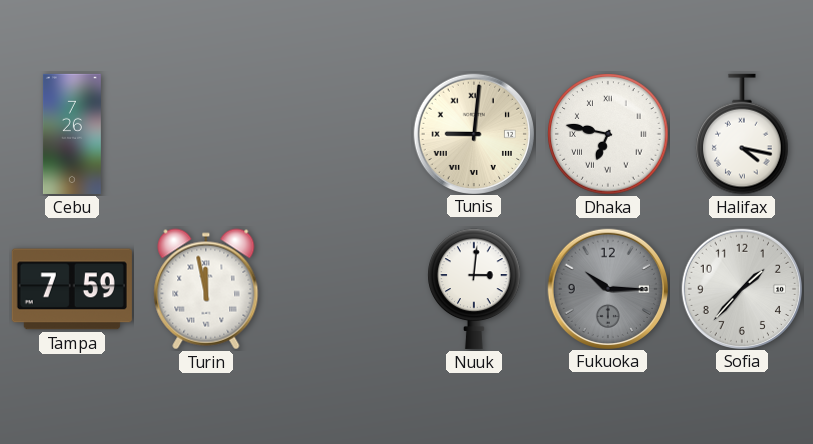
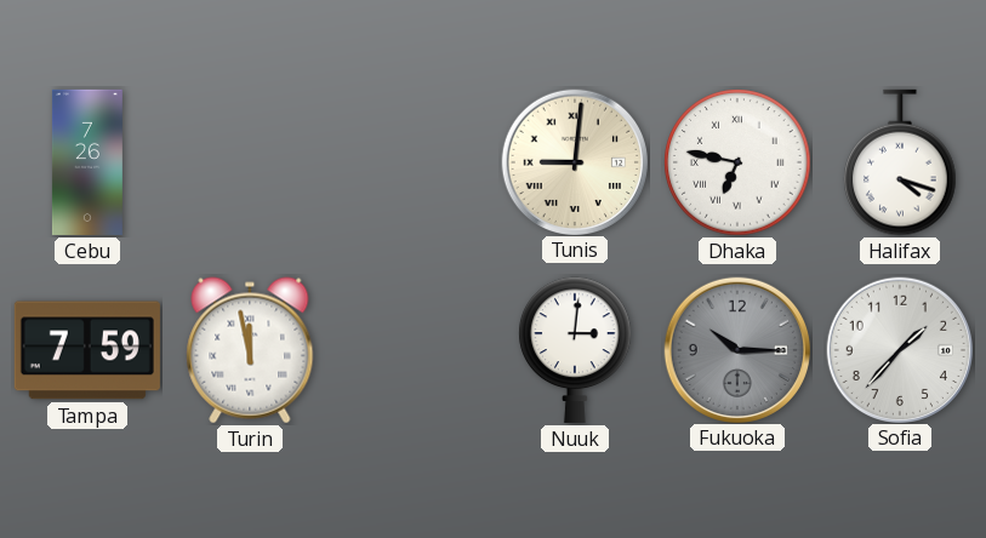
Halifax: 4:17 -> 4:18
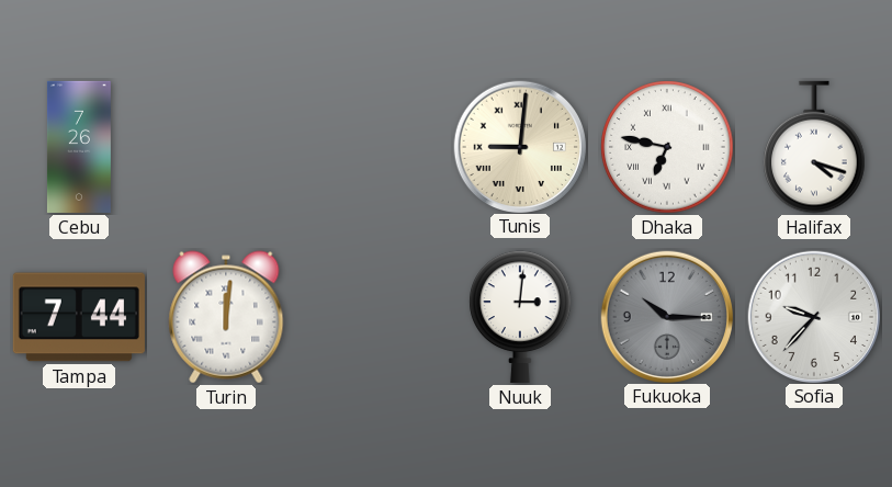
Tampa: 7:59 -> 7:44
Turin: 11:58 -> 12:01
Sofia: 1:37 -> 9:37
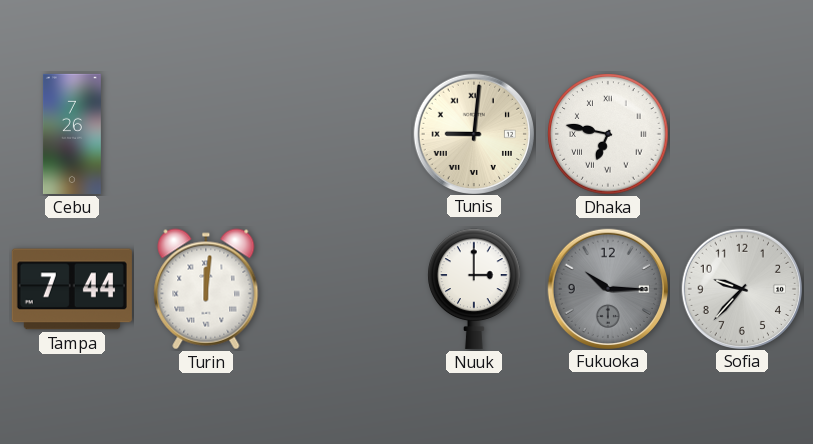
Halifax: 4:18 -> none
Nuuk: 3:01 -> 3:00
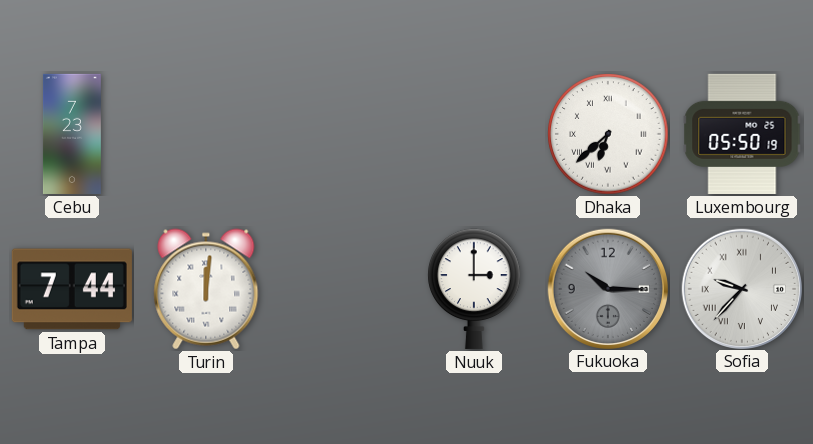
Cebu: 7:26 -> 7:23
Tunis: 9:01 -> none
Dhaka: 6:47 -> 6:38
Luxembourg: none -> 05:50
Sofia numerals: Arabic -> Roman
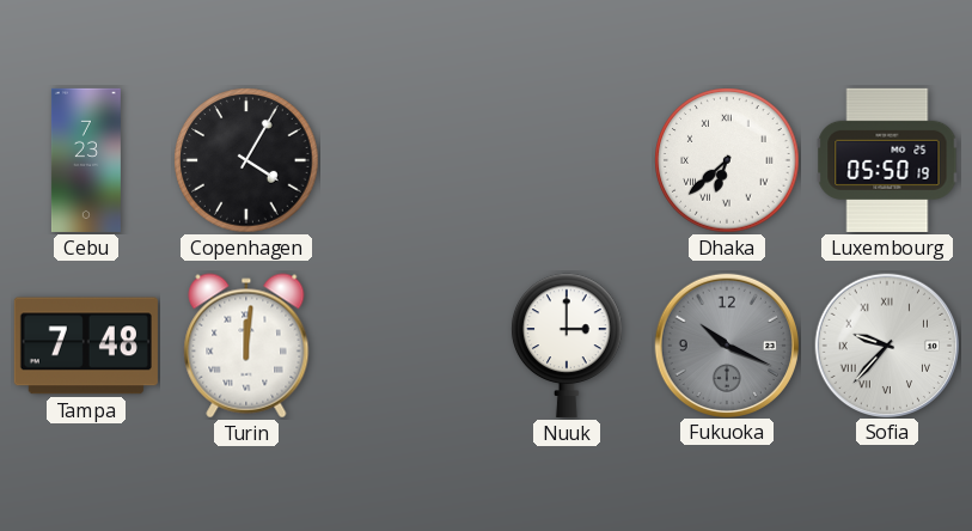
Copenhagen: none -> 4:05
Tampa: 7:44 -> 7:48
Fukuoka: 10:15 -> 10:19
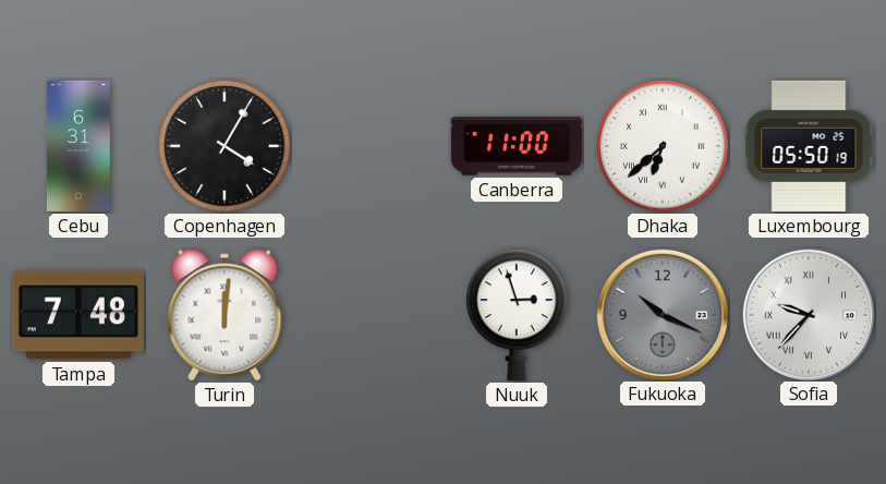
Cebu: 7:23 -> 6:31
Canberra: none -> 11:00
Nuuk: 3:00 -> 2:57
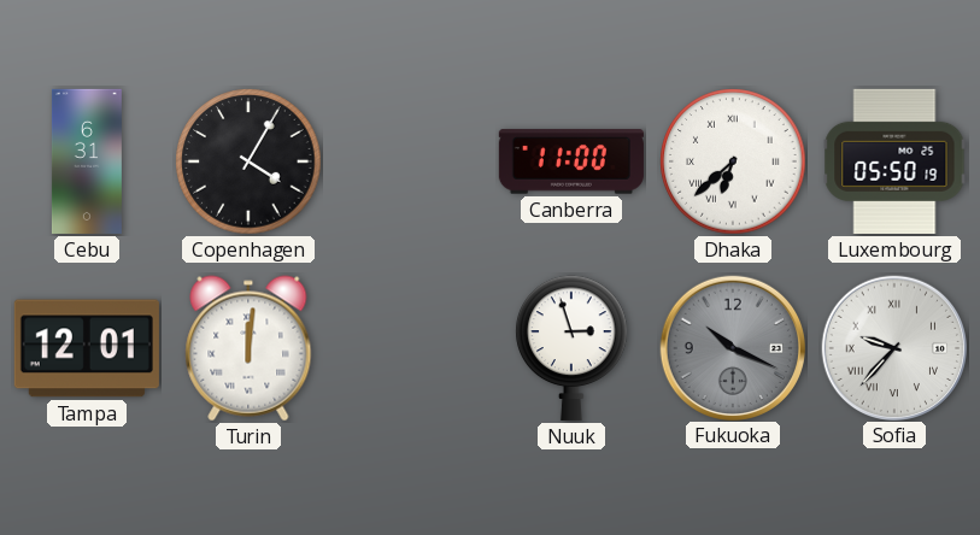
Tampa: 7:48 -> 12:01
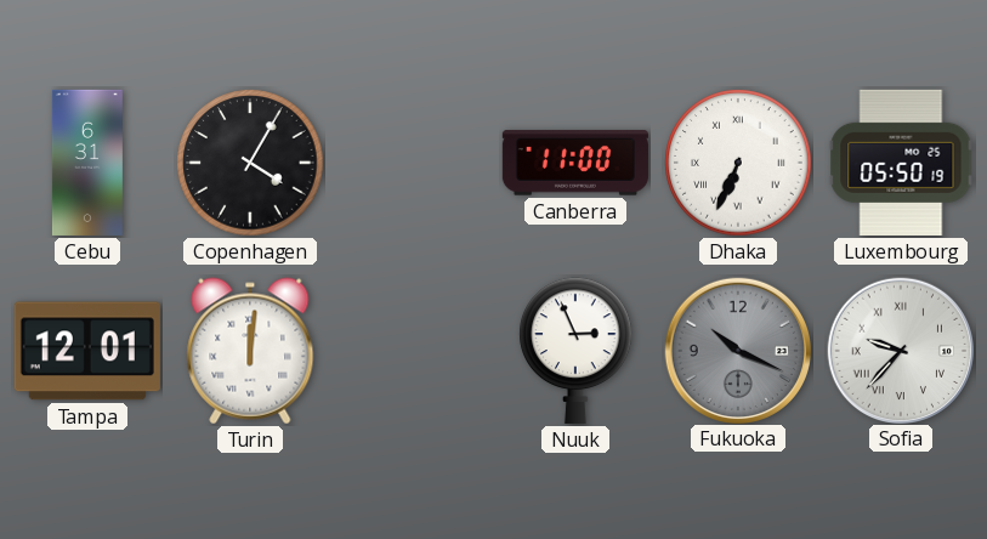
Dhaka: 6:38 -> 6:34
Nuuk: 2:57 -> 2:56
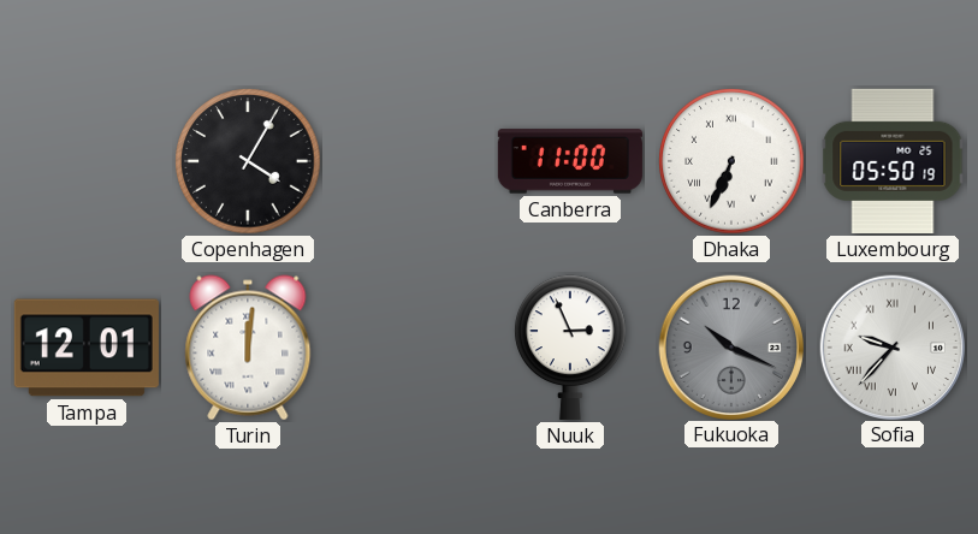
Cebu: 6:31 -> none
